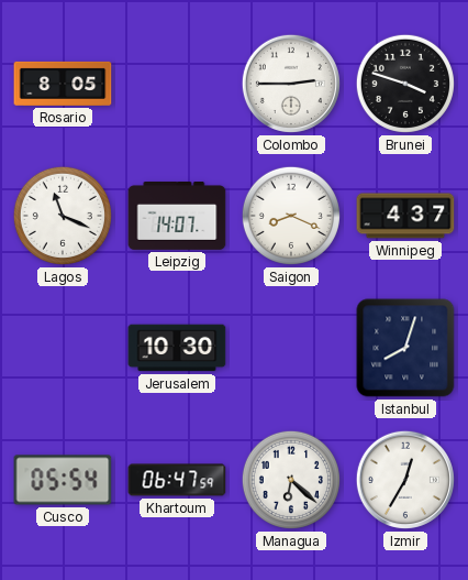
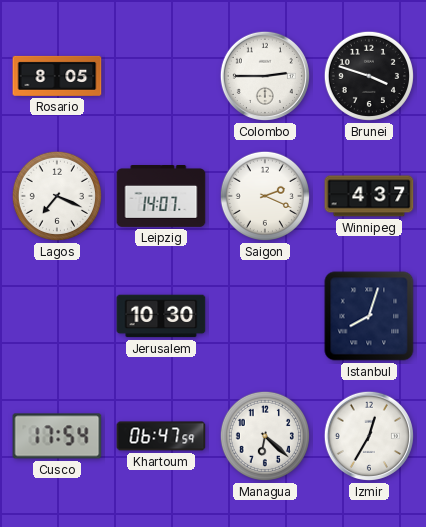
Lagos: 11:19 -> 7:19
Saigon: 8:19 -> 2:19
Cusco: 05:54 -> 17:54
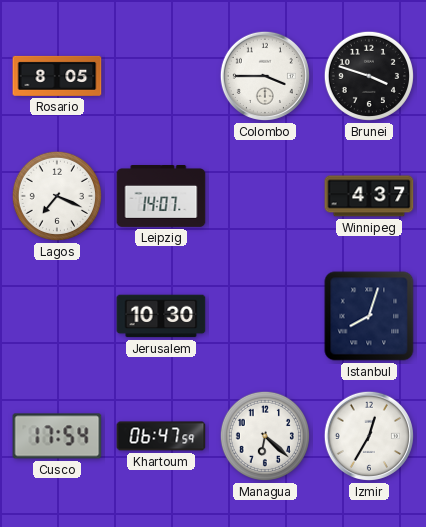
Colombo: 2:45 -> 3:45
Saigon: 2:19 -> none
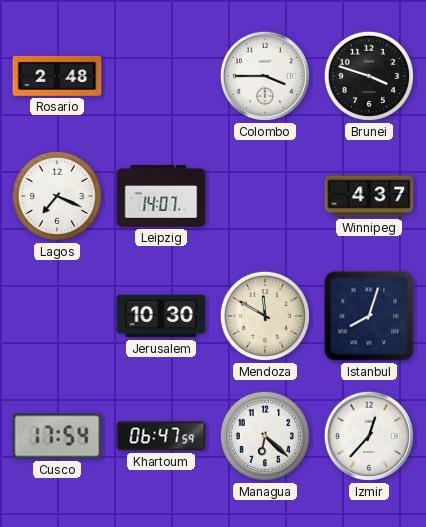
Rosario: 8:05 -> 2:48
Mendoza: none -> 11:50
Izmir: 12:35 -> 12:37
